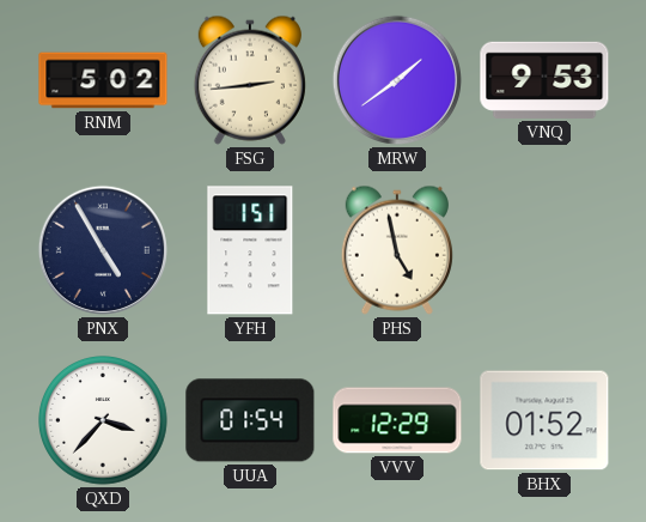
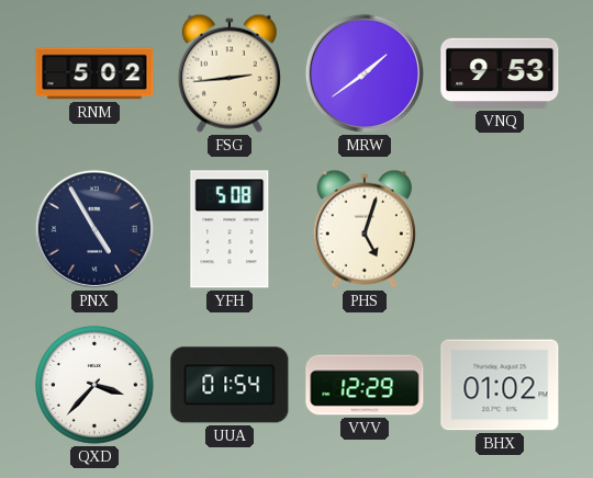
YFH: 1:51 -> 5:08
PHS: 4:58 -> 5:03
BHX: 01:52 -> 01:02
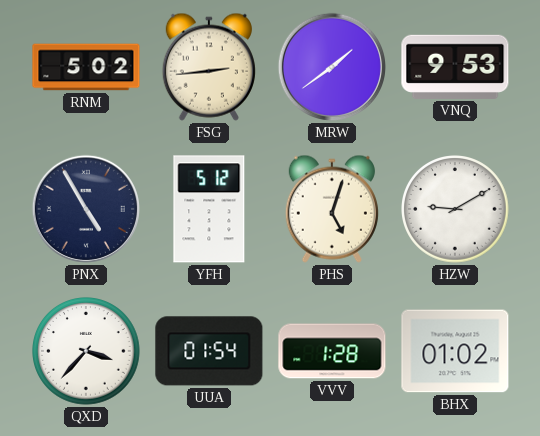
YFH: 5:08 -> 5:12
HZW: none -> 9:10
VVV: 12:29 -> 1:28
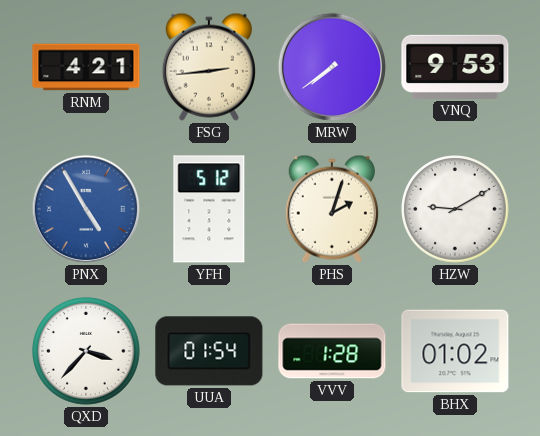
RNM: 5:02 -> 4:21
MRW: 1:39 -> 7:39
PNX dial: navy -> blue
PHS: 5:03 -> 2:03
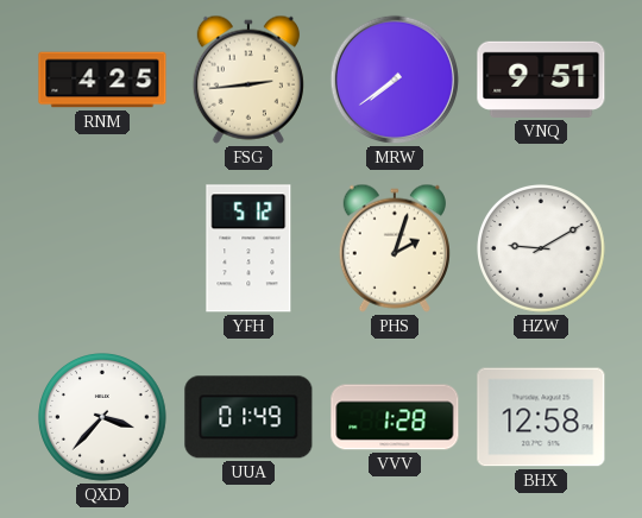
RNM: 4:21 -> 4:25
VNQ: 9:53 -> 9:51
PNX: 4:55 -> none
UUA: 01:54 -> 01:49
BHX: 01:02 -> 12:58
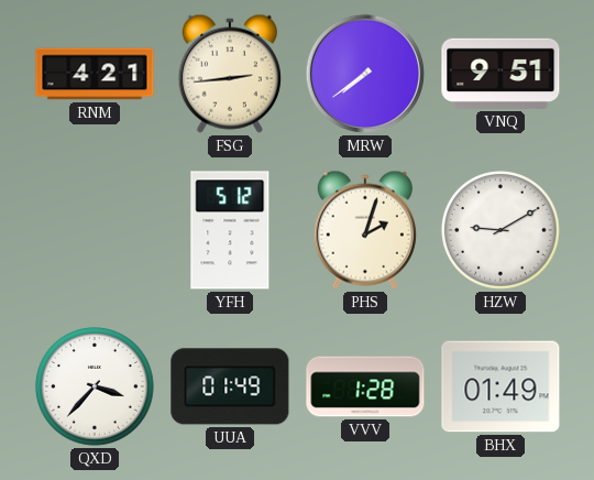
RNM: 4:25 -> 4:21
BHX: 12:58 -> 01:49
